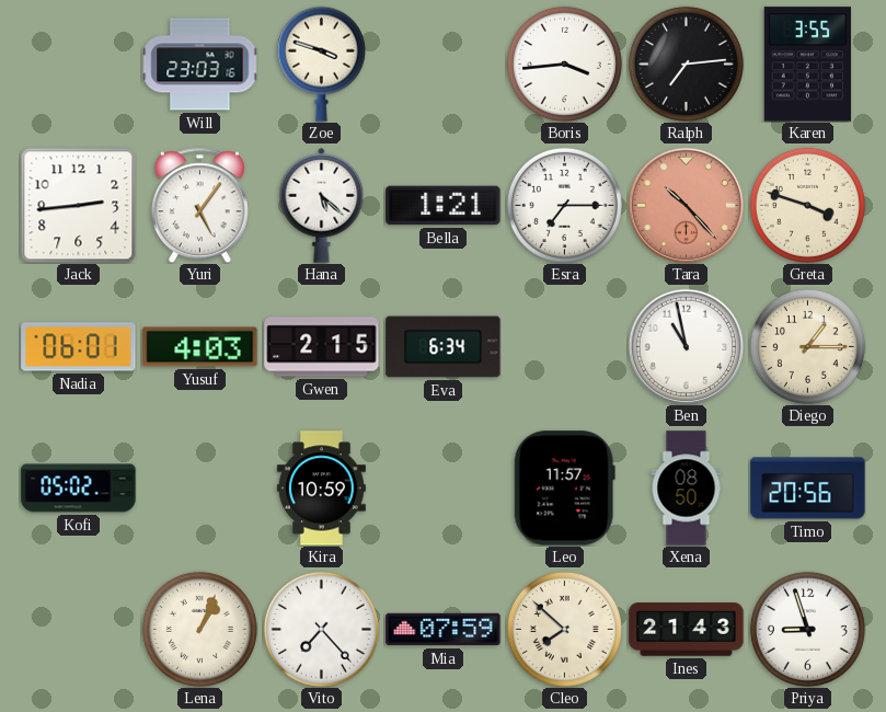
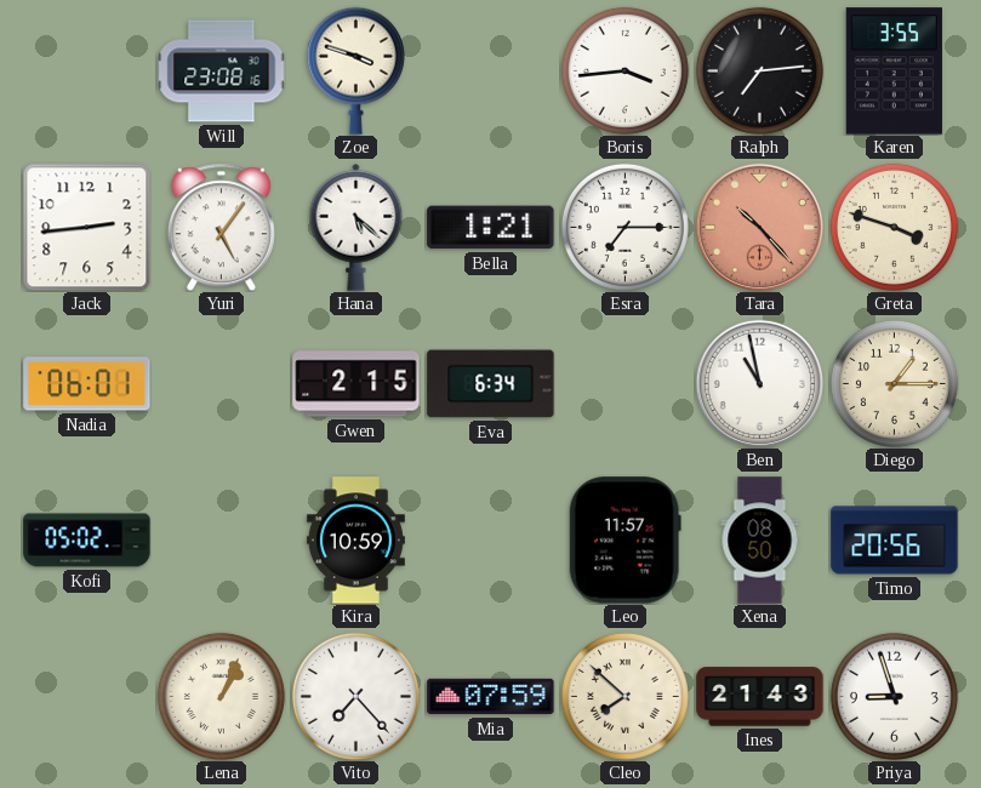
Will: 23:03 -> 23:08
Yusuf: 4:03 -> none
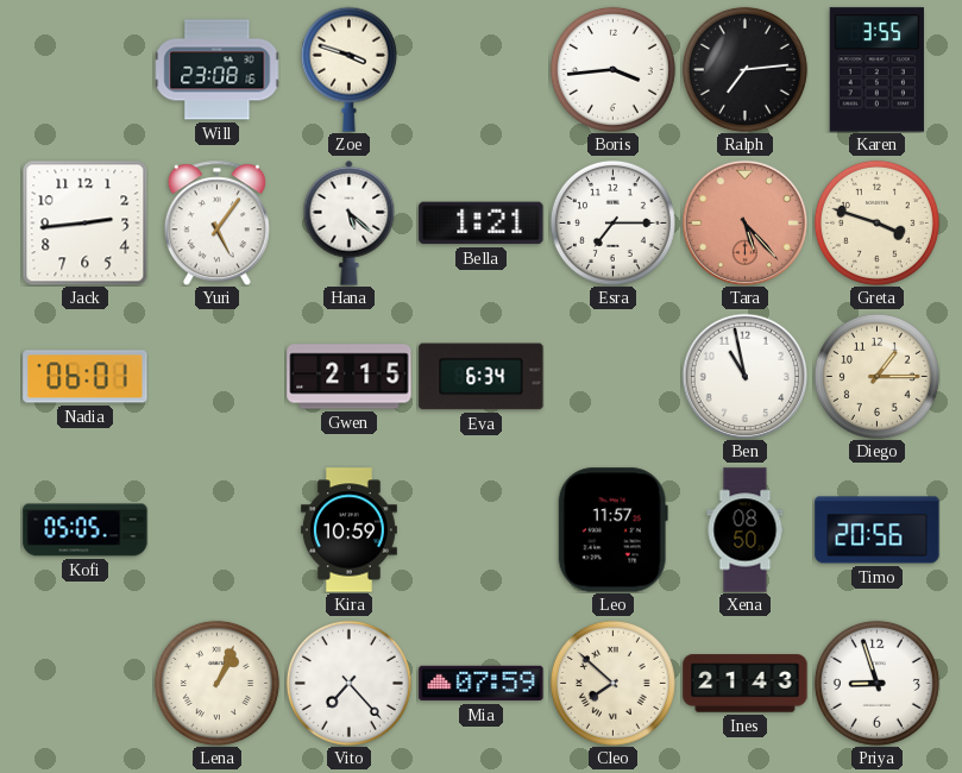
Tara: 10:23 -> 5:23
Kofi: 05:02 -> 05:05
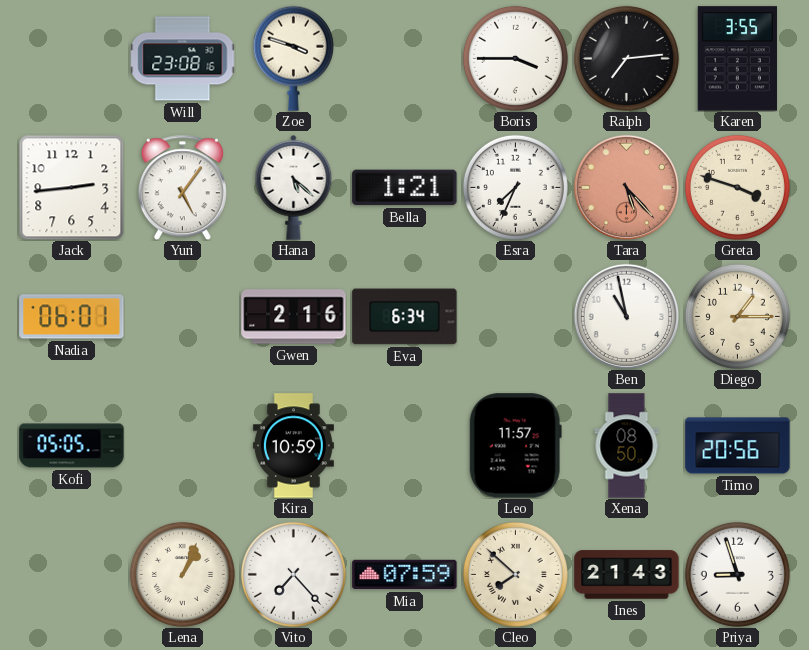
Boris: 3:44 -> 3:45
Esra: 7:15 -> 7:34
Gwen: 2:15 -> 2:16
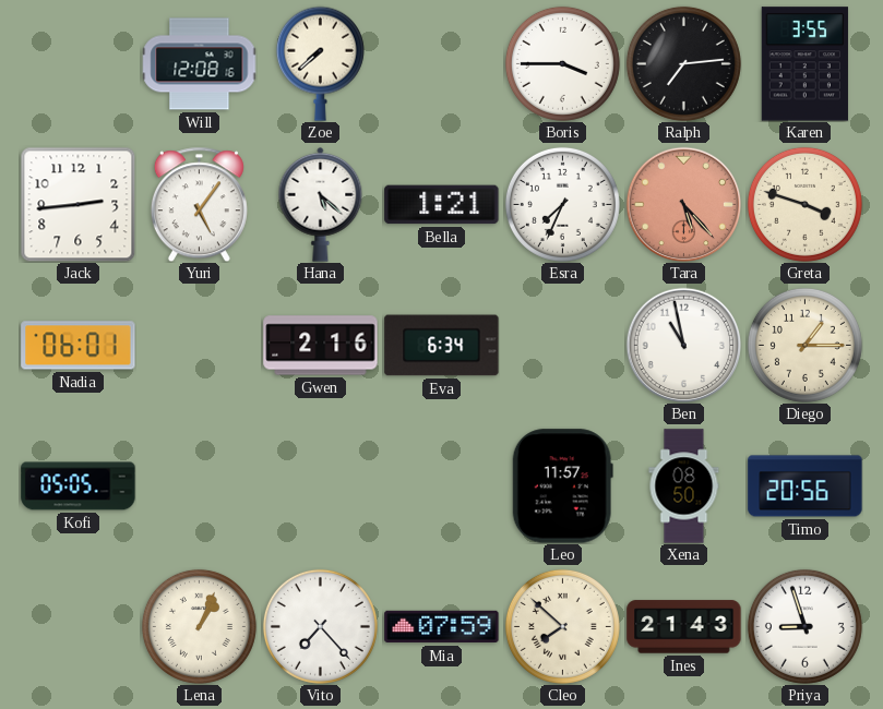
Will: 23:08 -> 12:08
Zoe: 3:48 -> 7:38
Kira: 10:59 -> none
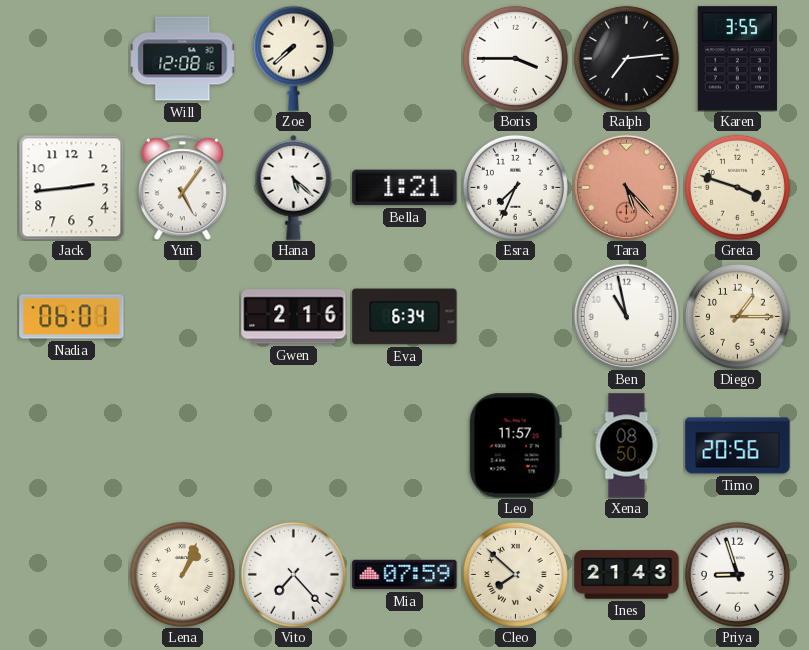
Kofi: 05:05 -> none
